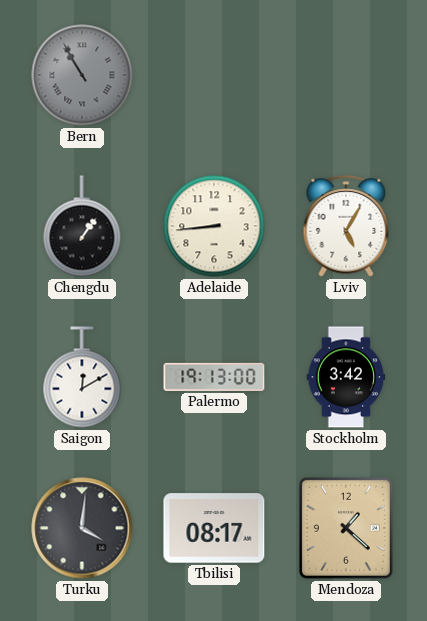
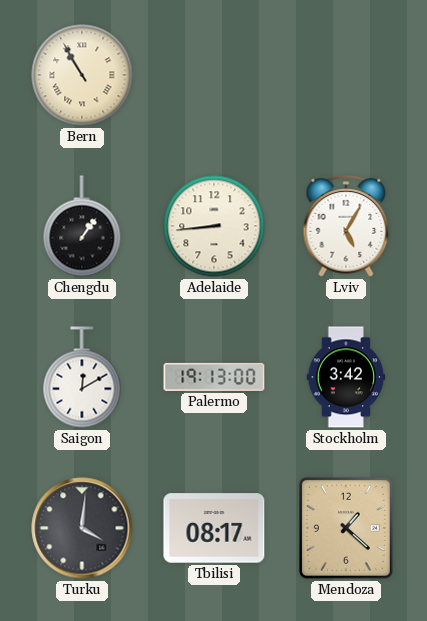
Bern dial: grey -> cream
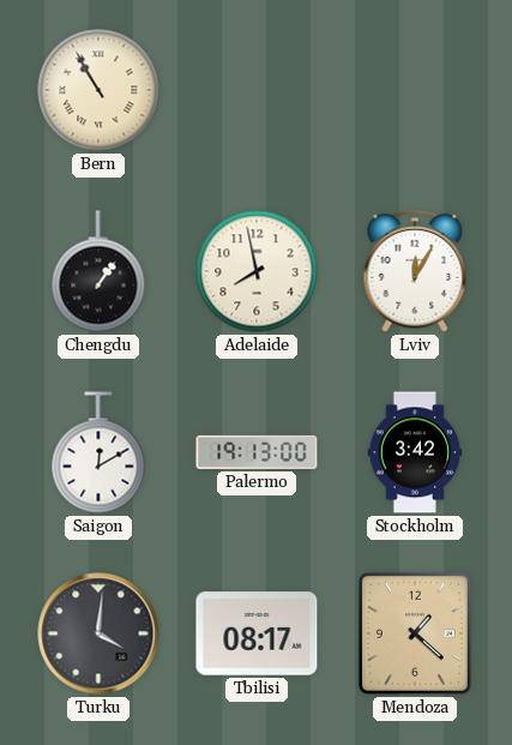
Adelaide: 8:44 -> 7:58
Lviv: 5:05 -> 12:05
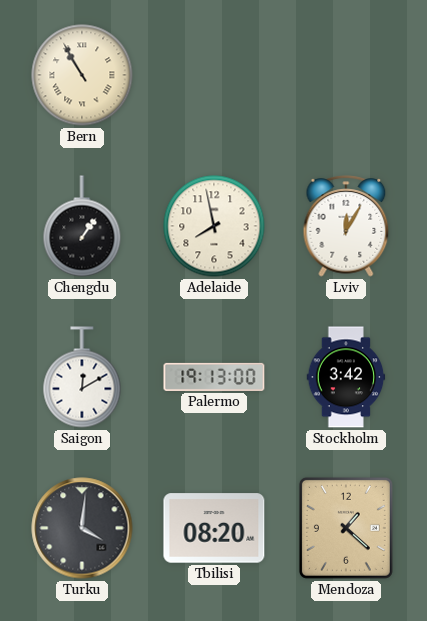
Tbilisi: 08:17 -> 08:20
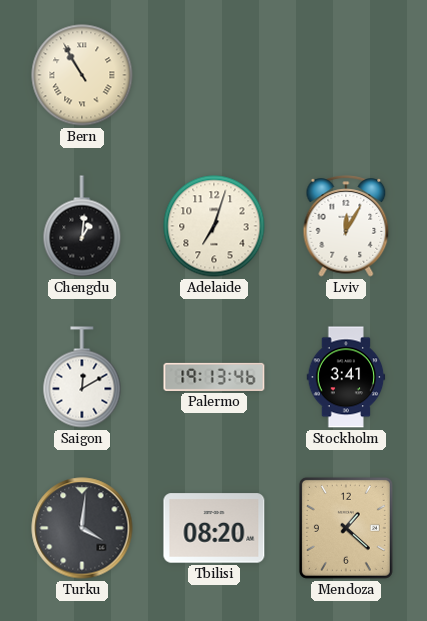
Chengdu: 1:06 -> 1:01
Adelaide: 7:58 -> 7:03
Palermo: 19:13:00 -> 19:13:46
Stockholm: 3:42 -> 3:41
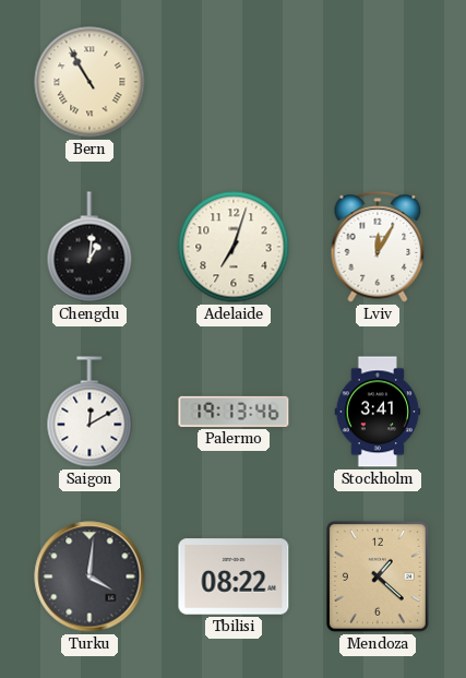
Tbilisi: 08:20 -> 08:22
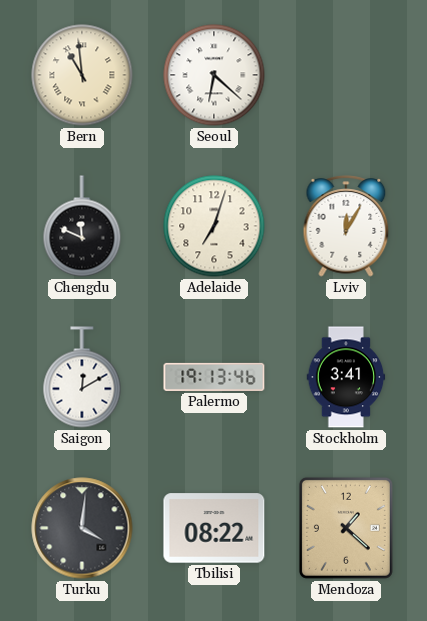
Bern: 10:55 -> 10:59
Seoul: none -> 6:22
Chengdu: 1:01 -> 11:49
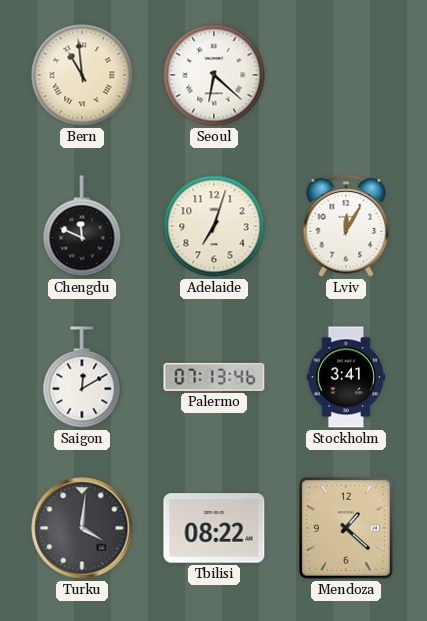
Palermo: 19:13 -> 07:13
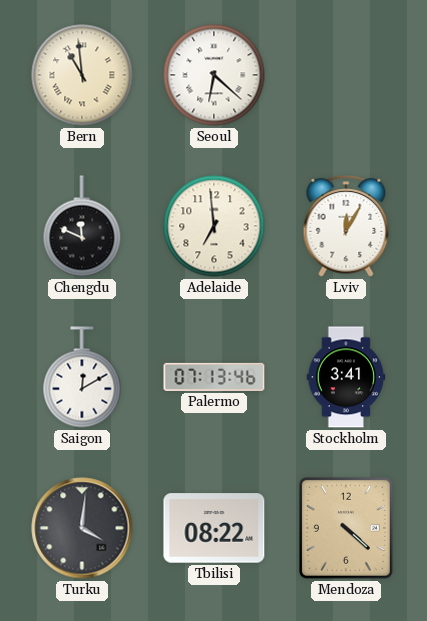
Adelaide: 7:03 -> 6:59
Mendoza: 1:22 -> 4:22
